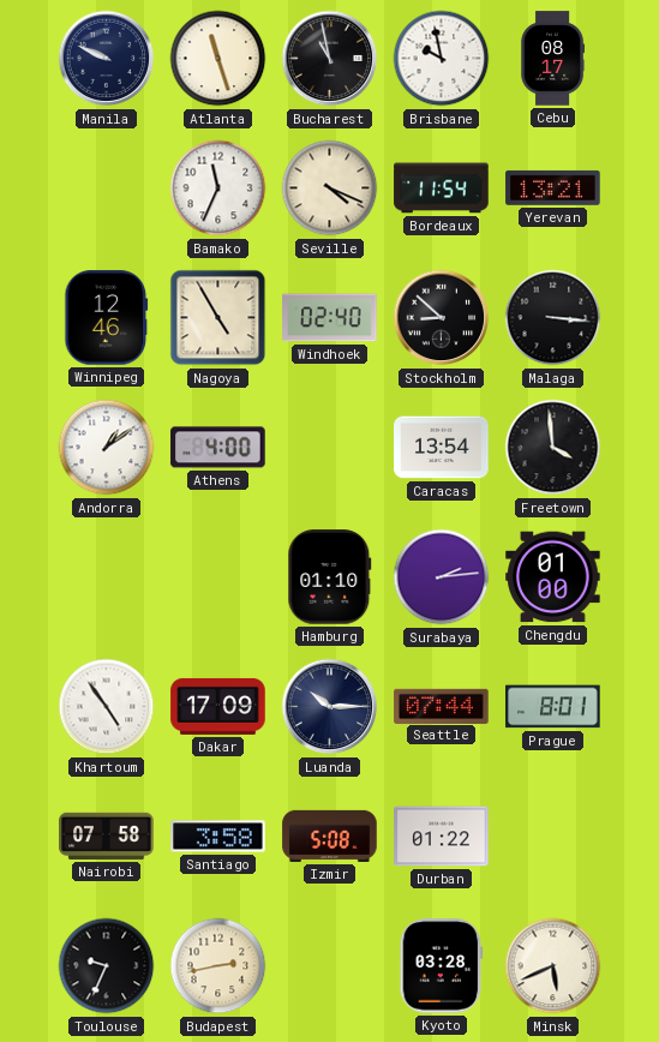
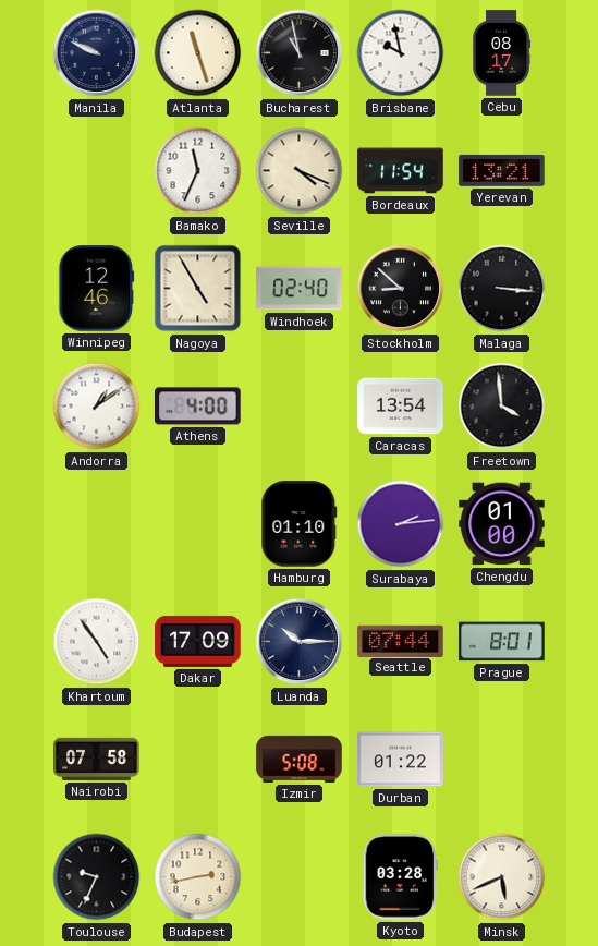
Santiago: 3:58 -> none
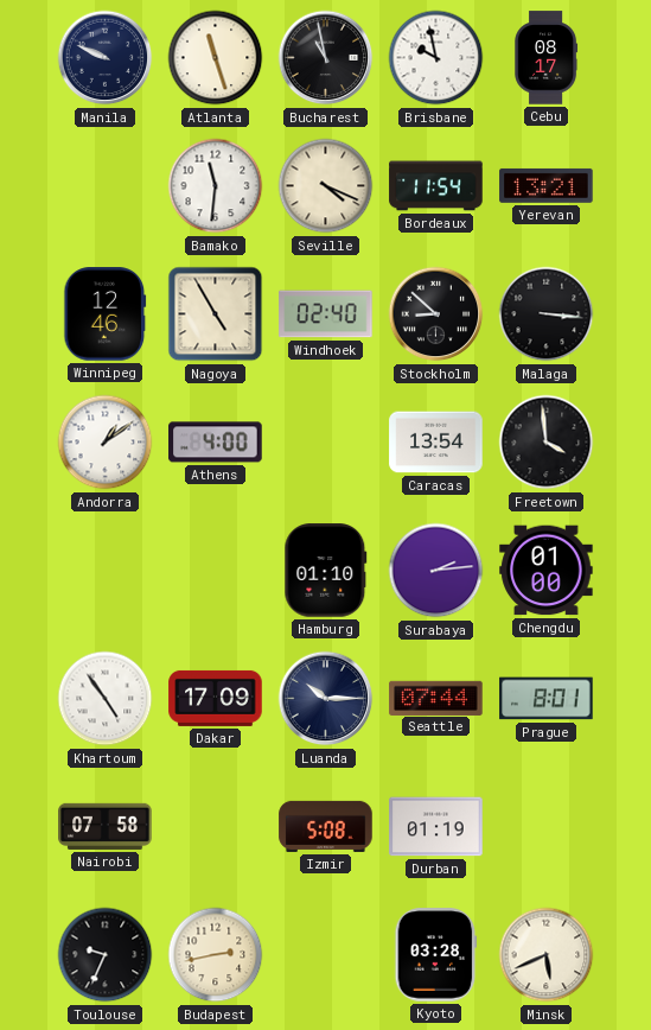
Bamako: 11:34 -> 11:31
Durban: 01:22 -> 01:19
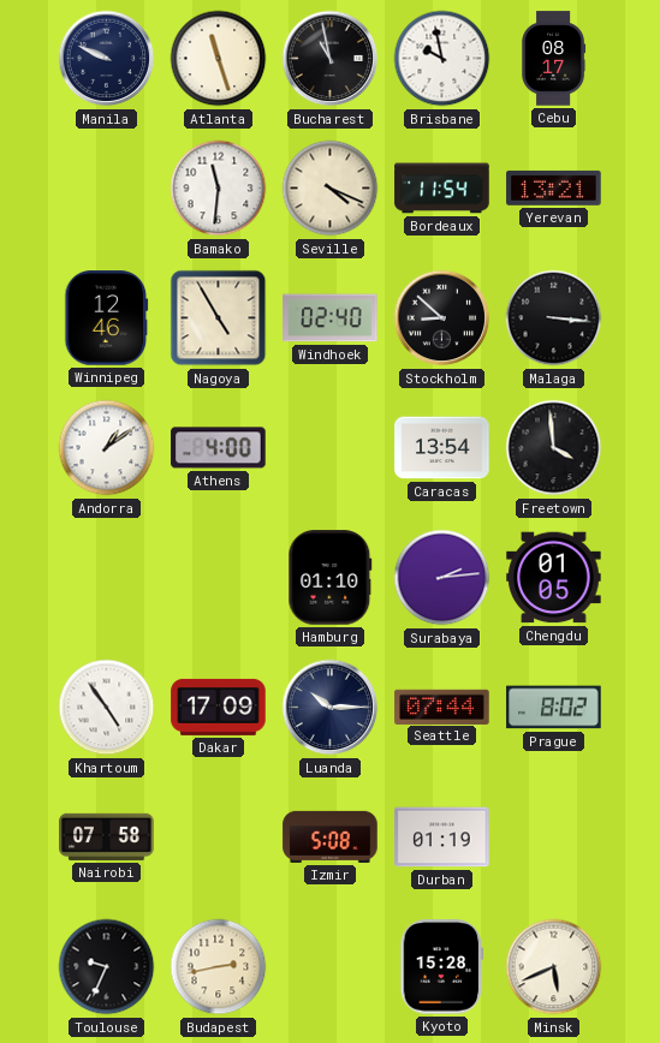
Chengdu: 01:00 -> 01:05
Prague: 8:01 -> 8:02
Kyoto: 03:28 -> 15:28
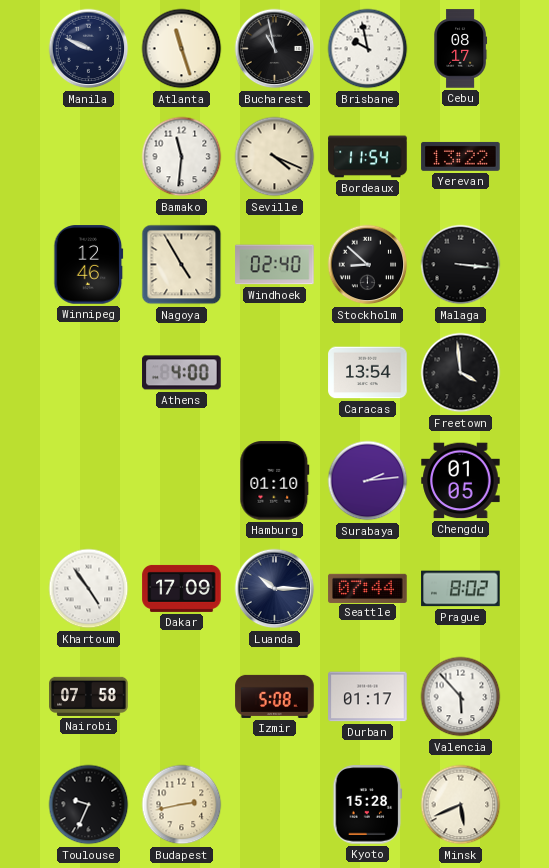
Yerevan: 13:21 -> 13:22
Andorra: 1:09 -> none
Durban: 01:19 -> 01:17
Valencia: none -> 5:53
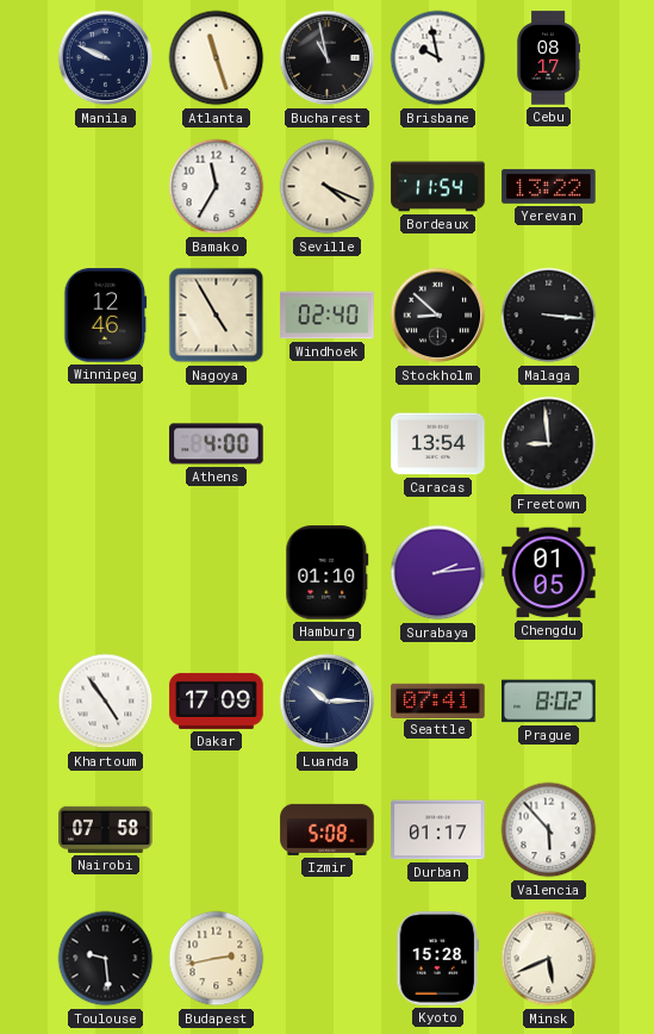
Bamako: 11:31 -> 11:35
Freetown: 3:59 -> 8:59
Seattle: 07:44 -> 07:41
Toulouse: 9:34 -> 9:29
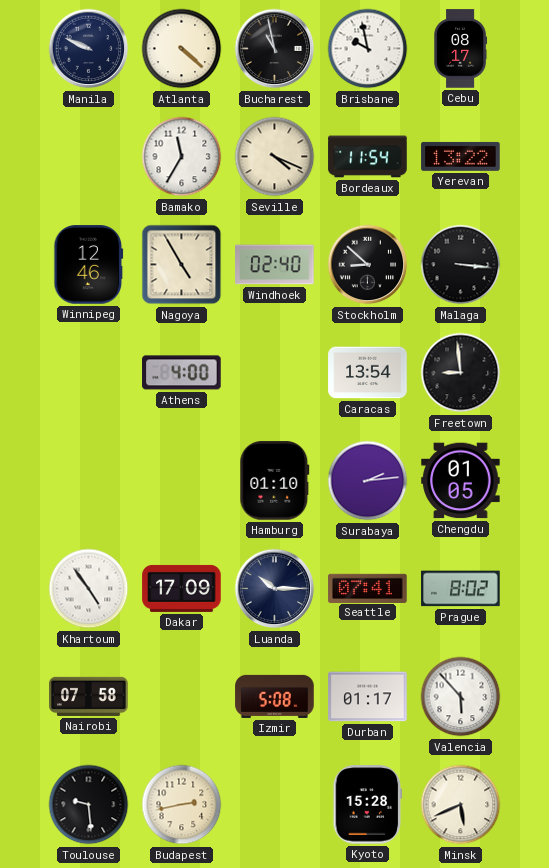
Atlanta: 11:27 -> 4:22
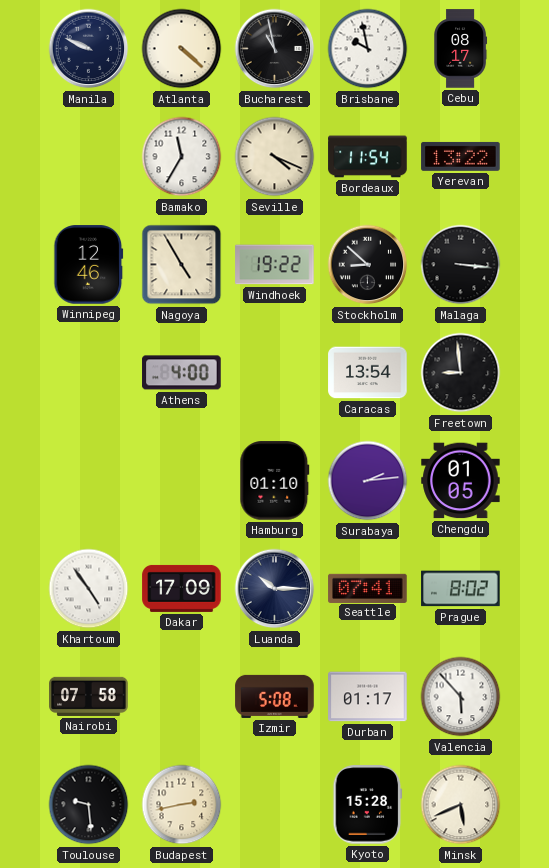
Windhoek: 02:40 -> 19:22
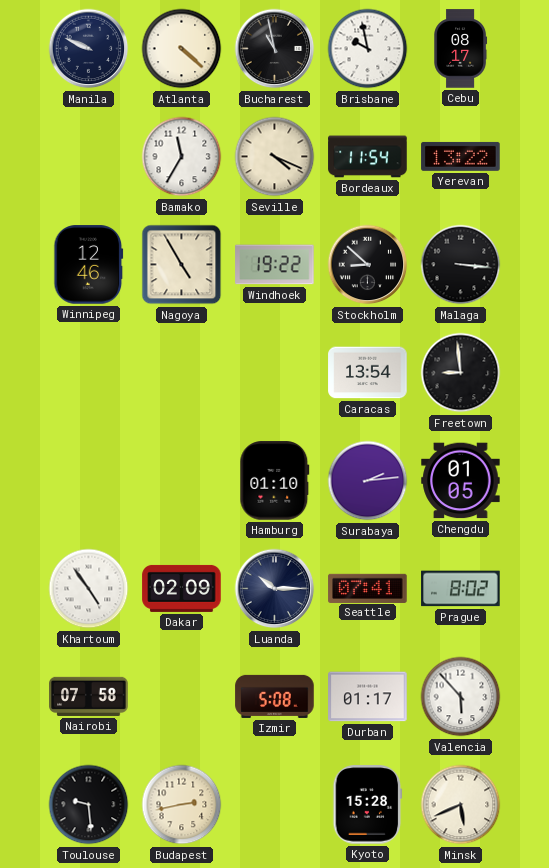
Athens: 4:00 -> none
Dakar: 17:09 -> 02:09
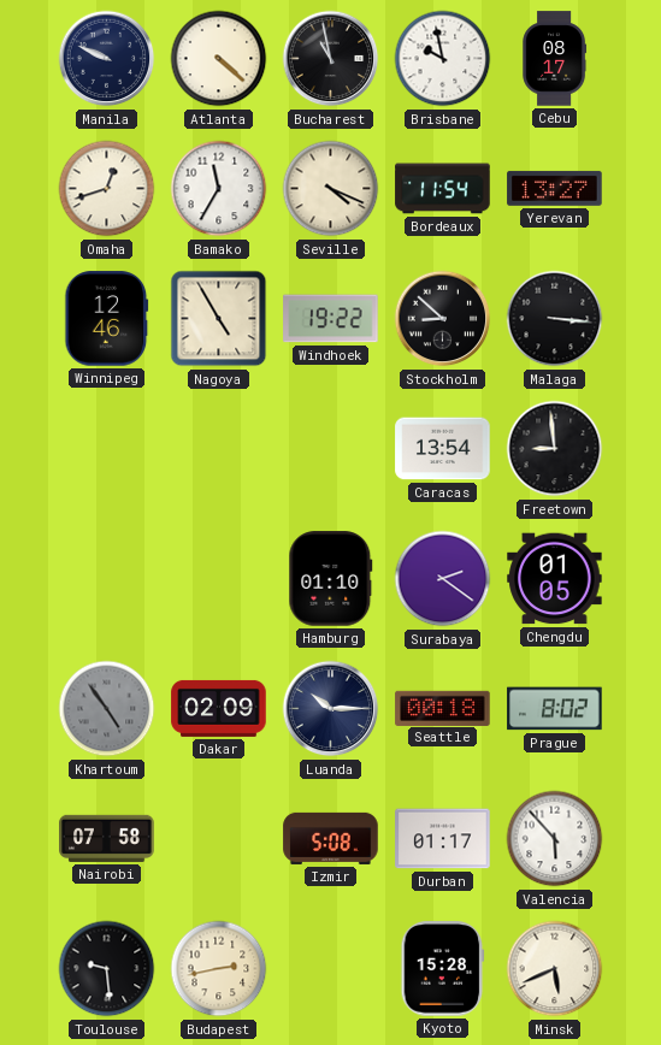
Omaha: none -> 12:42
Yerevan: 13:22 -> 13:27
Surabaya: 2:14 -> 2:21
Khartoum dial: white -> grey
Seattle: 07:41 -> 00:18
